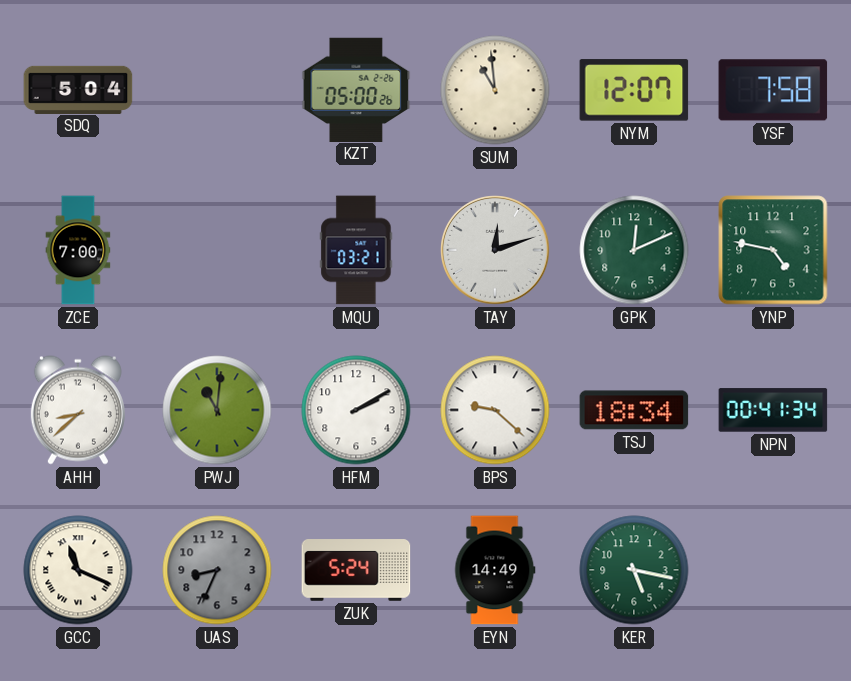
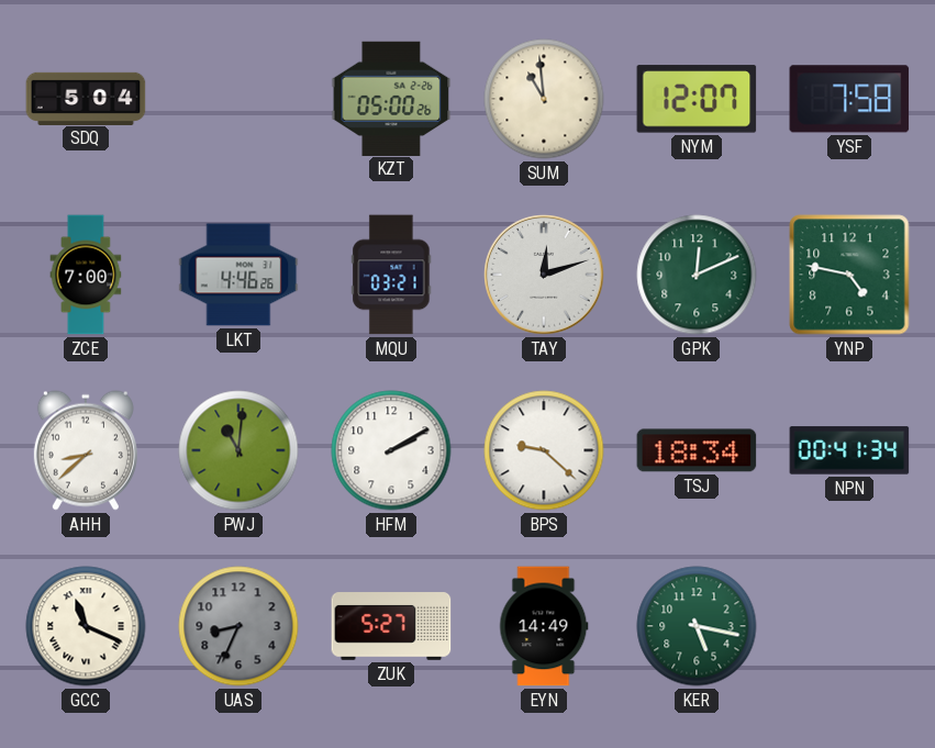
LKT: none -> 4:46
ZUK: 5:24 -> 5:27
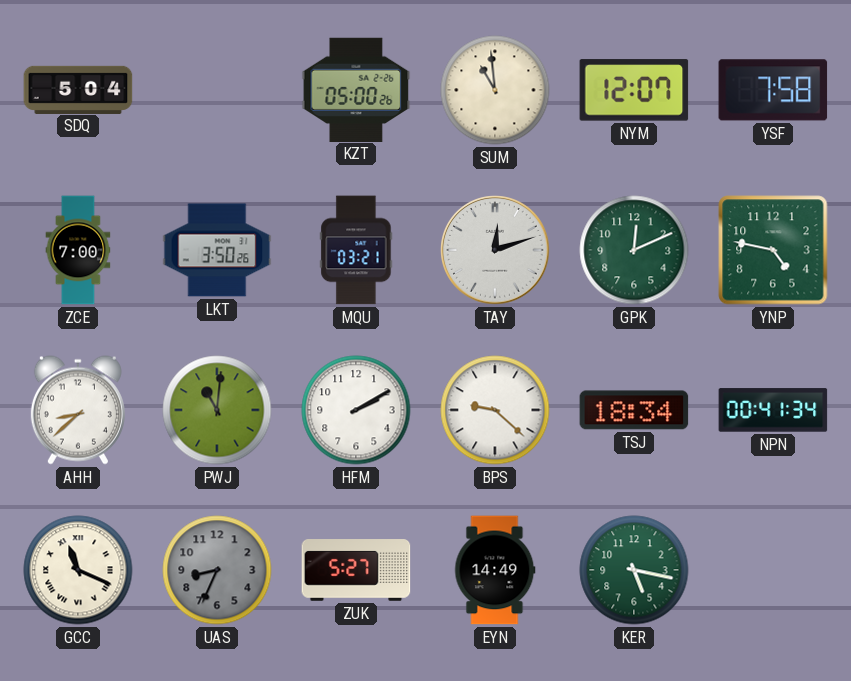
LKT: 4:46 -> 3:50
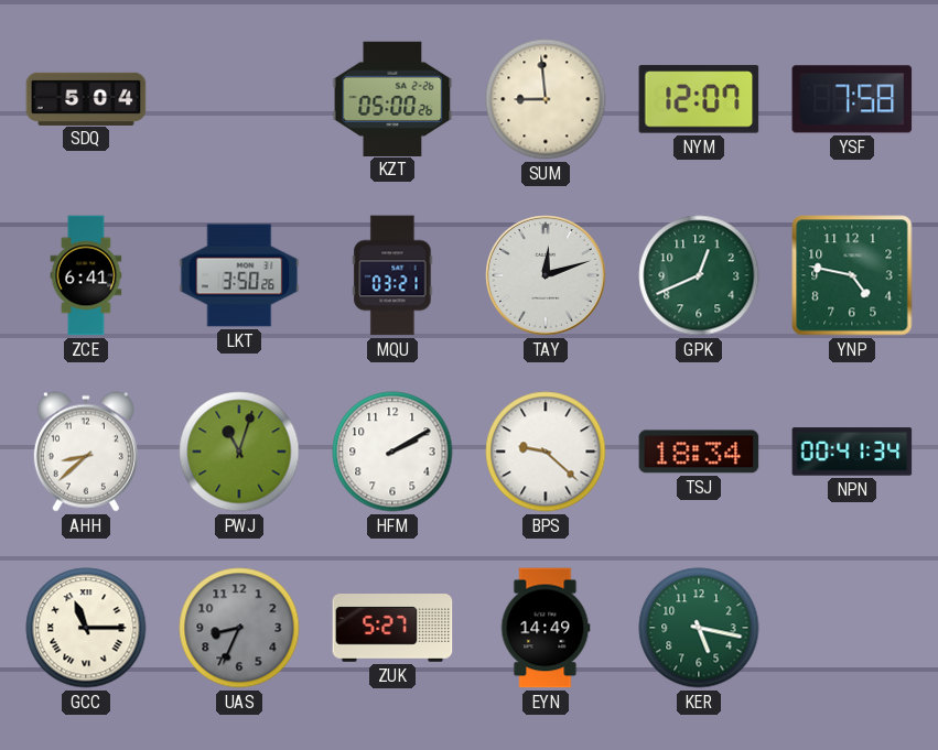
SUM: 10:59 -> 8:59
ZCE: 7:00 -> 6:41
GPK: 12:11 -> 12:41
PWJ: 11:01 -> 11:03
GCC: 11:19 -> 11:15
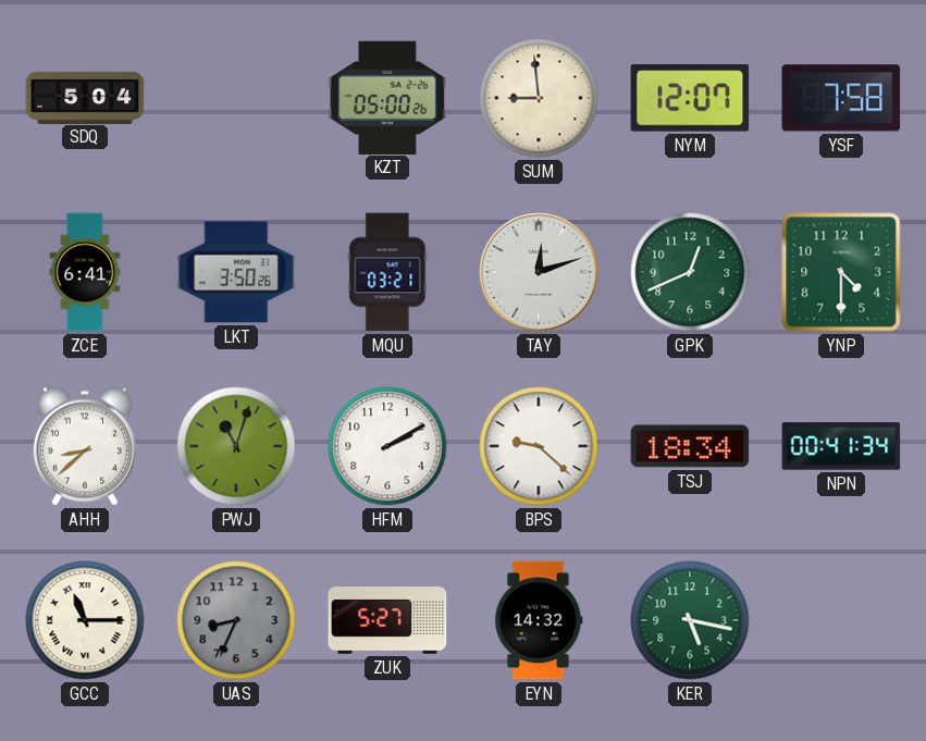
YNP: 4:47 -> 4:30
EYN: 14:49 -> 14:32
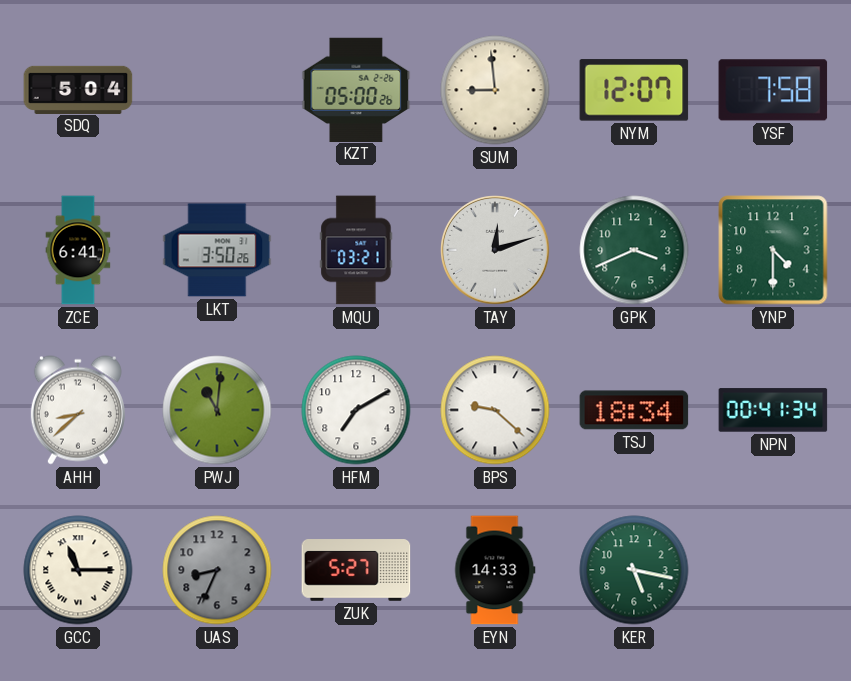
GPK: 12:41 -> 3:41
PWJ: 11:03 -> 11:01
HFM: 2:10 -> 7:10
EYN: 14:32 -> 14:33
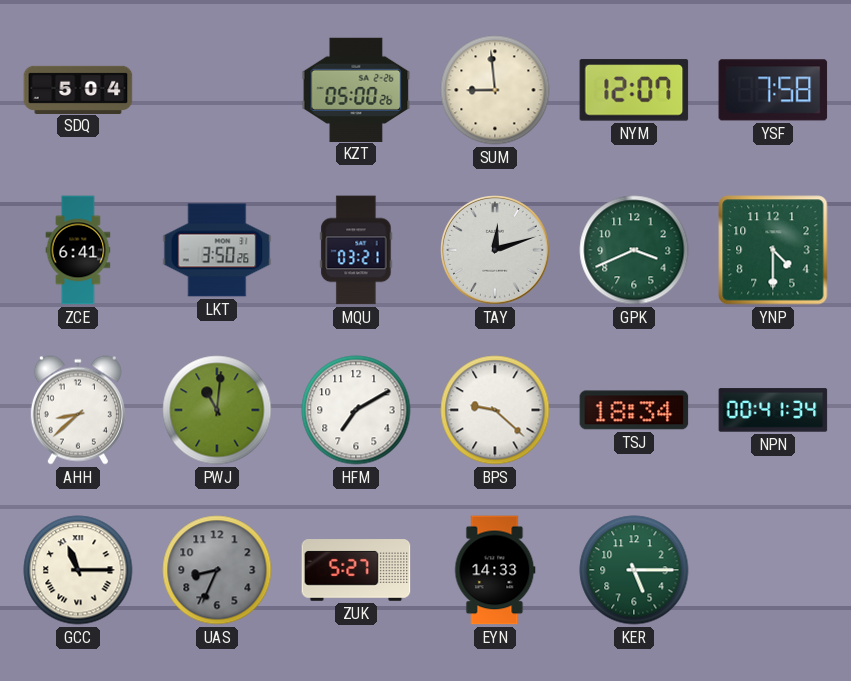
KER: 5:17 -> 5:15
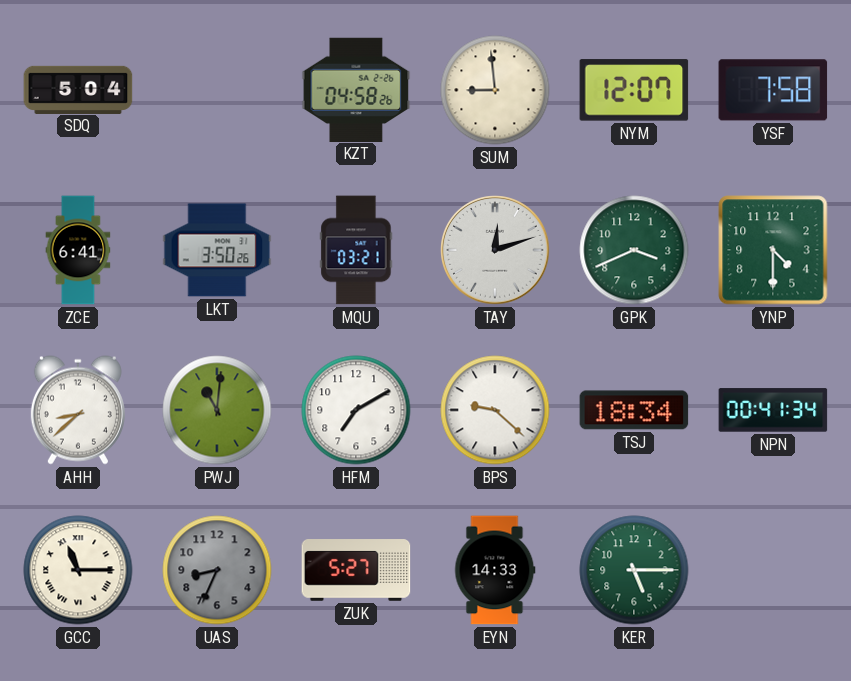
KZT: 05:00 -> 04:58
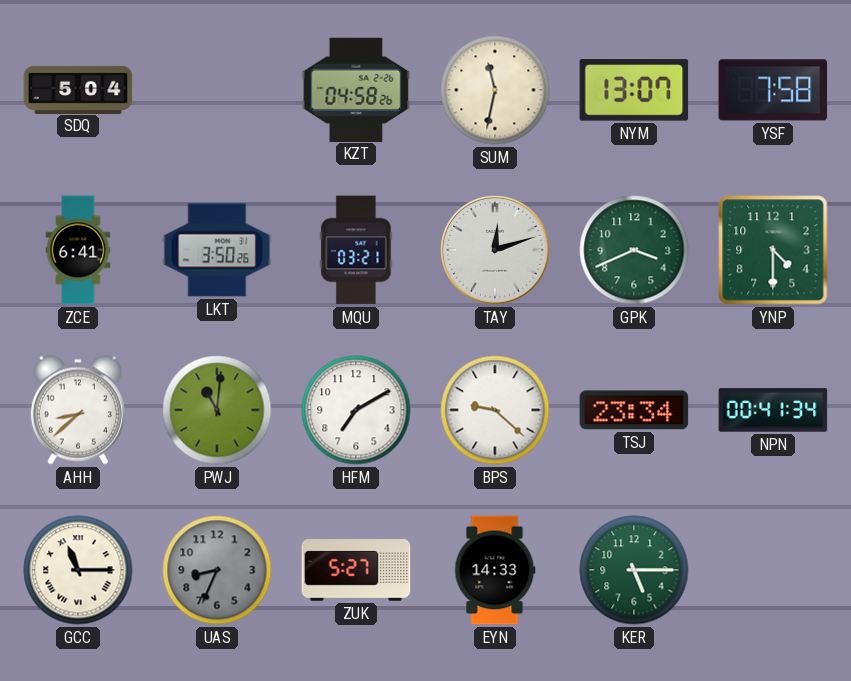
SUM: 8:59 -> 11:32
NYM: 12:07 -> 13:07
TSJ: 18:34 -> 23:34
